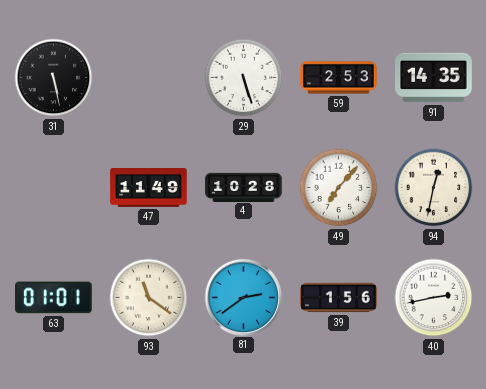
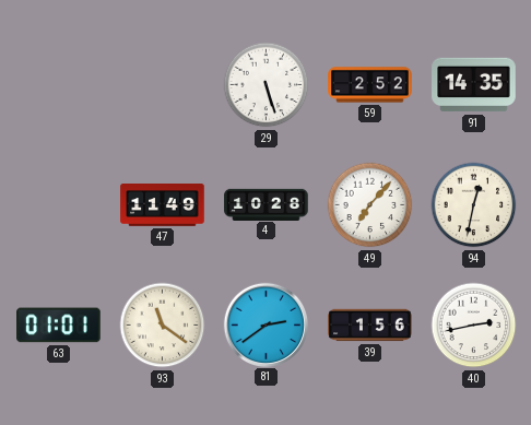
31: 5:28 -> none
59: 2:53 -> 2:52
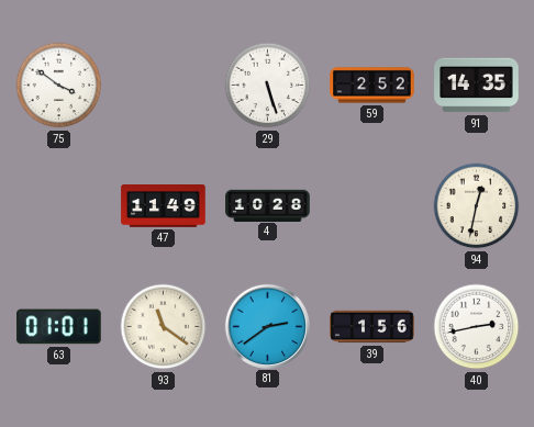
75: none -> 3:51
49: 7:07 -> none
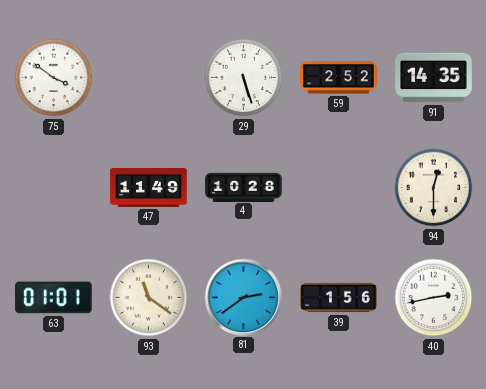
94: 12:32 -> 12:30
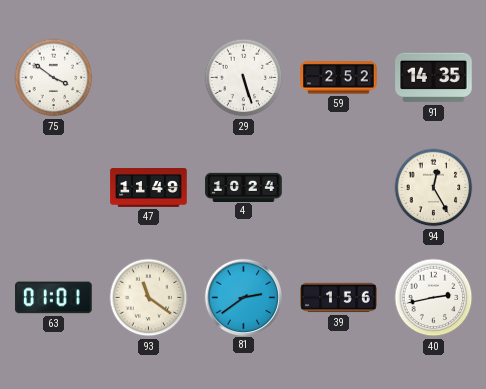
4: 10:28 -> 10:24
94: 12:30 -> 12:25
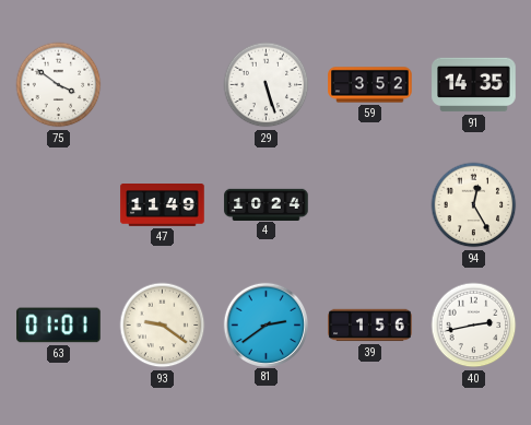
59: 2:52 -> 3:52
93: 11:21 -> 9:21
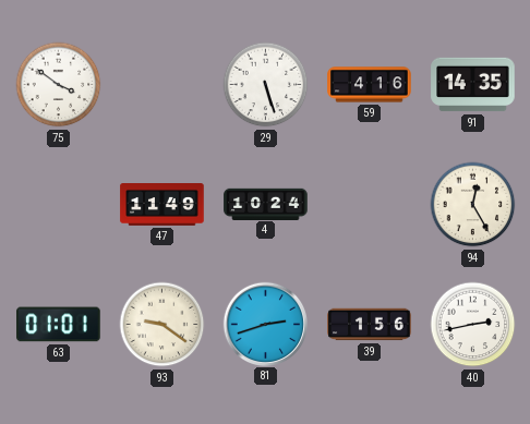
59: 3:52 -> 4:16
81: 2:39 -> 2:42
